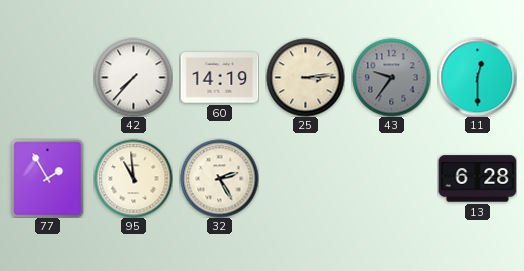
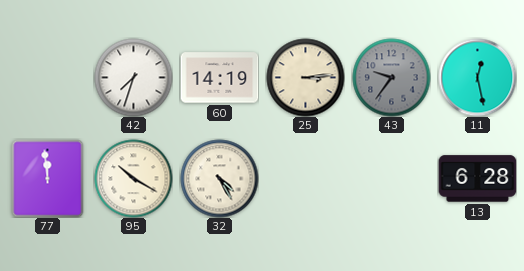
42: 7:37 -> 7:33
11: 12:30 -> 12:28
77: 1:55 -> 11:59
95: 10:59 -> 10:20
32: 2:25 -> 4:25
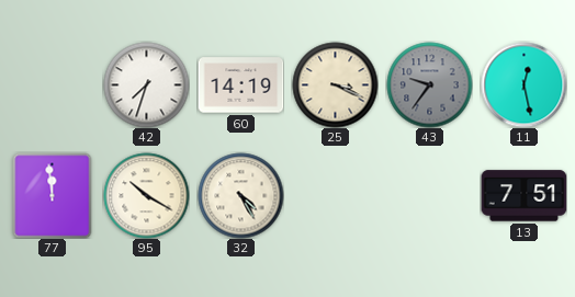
25: 3:14 -> 3:19
13: 6:28 -> 7:51
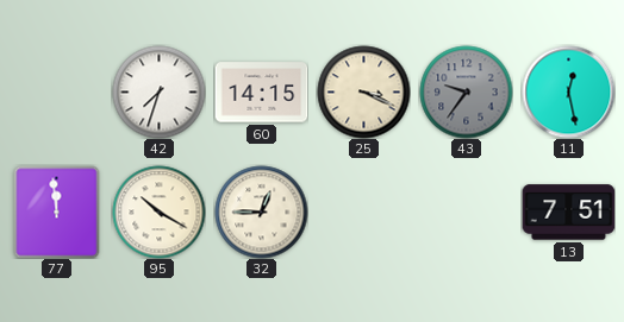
60: 14:19 -> 14:15
32: 4:25 -> 12:45
